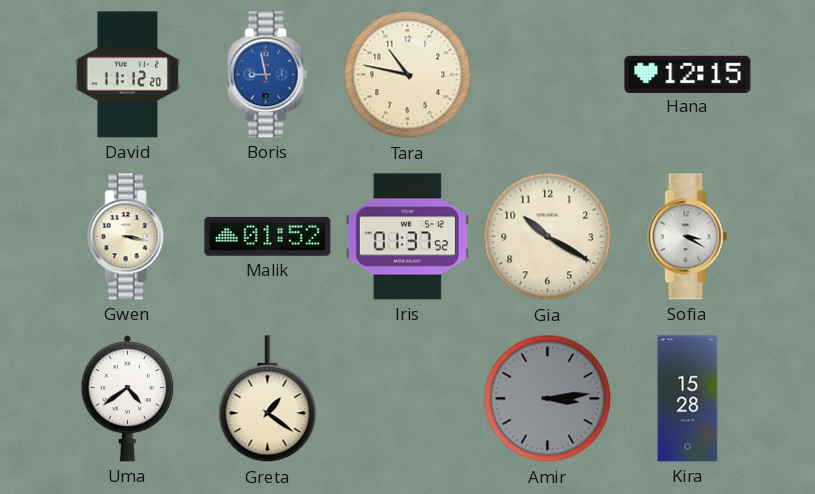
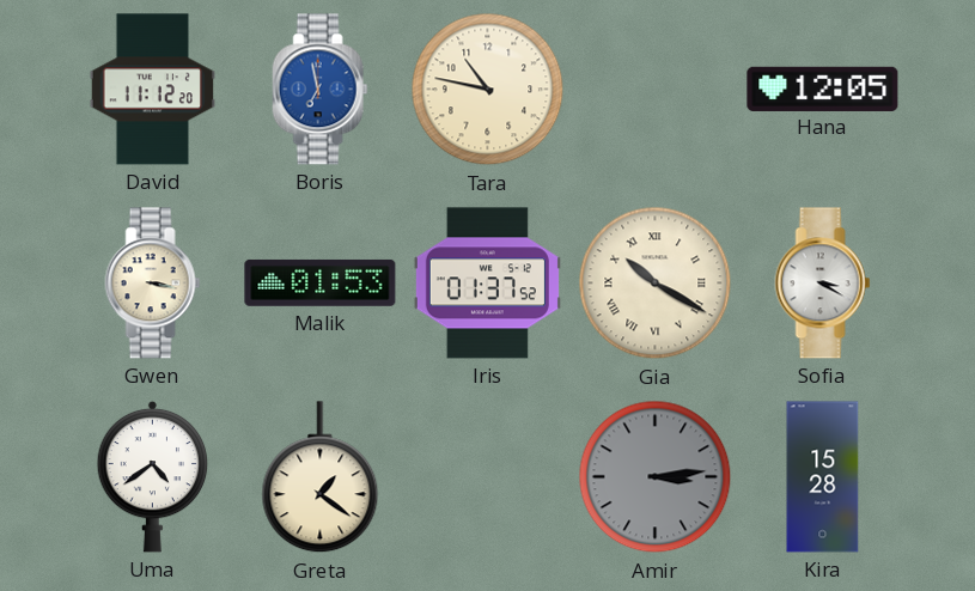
Boris: 8:58 -> 6:58
Hana: 12:15 -> 12:05
Malik: 01:52 -> 01:53
Gia numerals: Arabic -> Roman
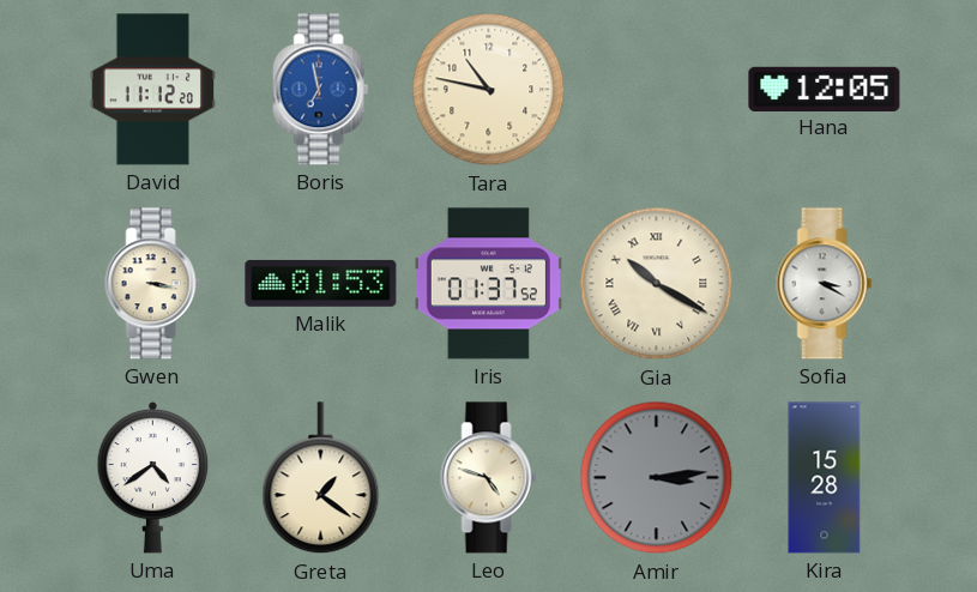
Leo: none -> 4:48
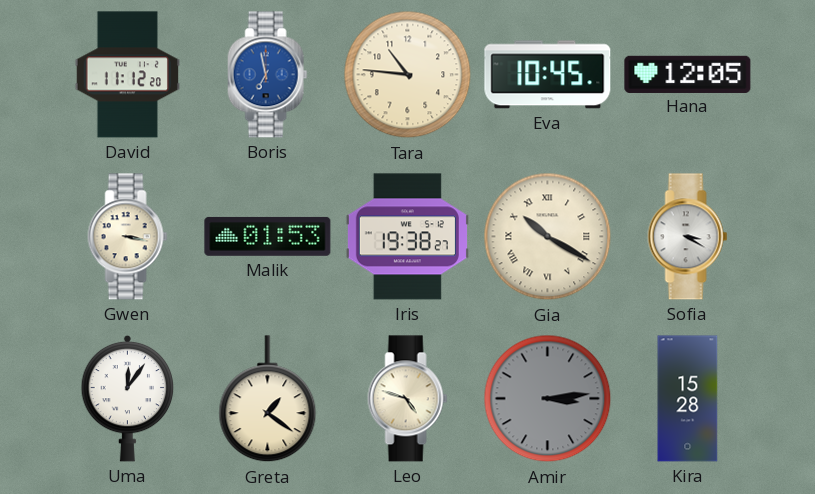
Tara: 10:47 -> 10:46
Eva: none -> 10:45
Iris: 01:37 -> 19:38
Uma: 4:39 -> 12:06
